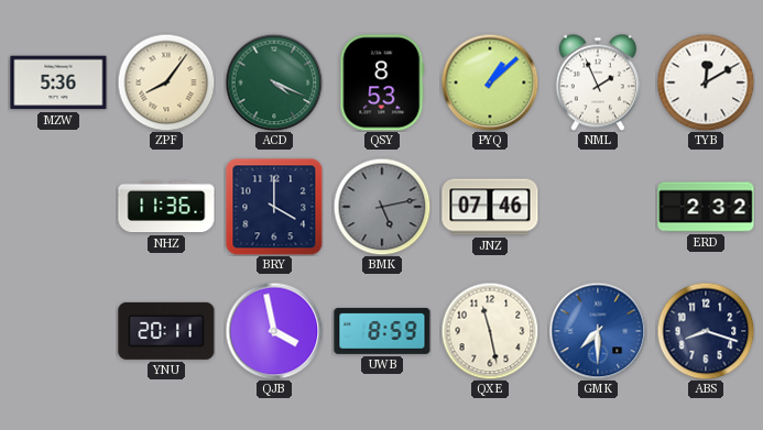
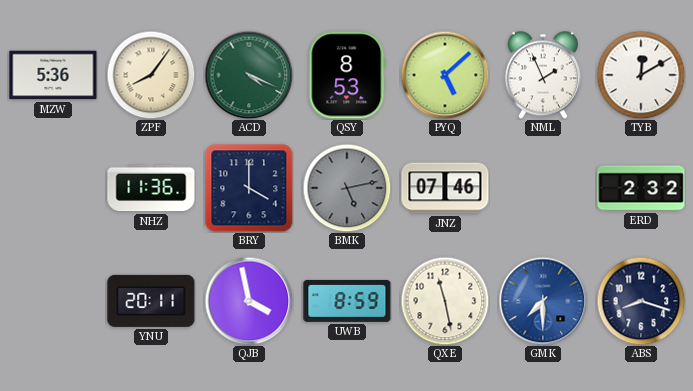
PYQ: 1:08 -> 5:08
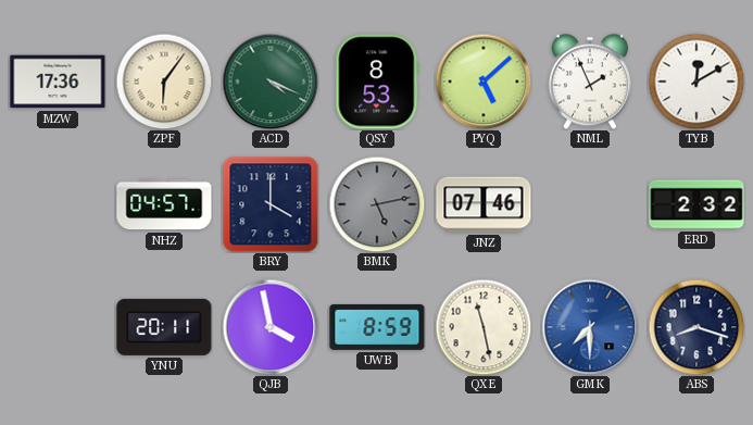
MZW: 5:36 -> 17:36
ZPF: 8:06 -> 6:06
NHZ: 11:36 -> 04:57
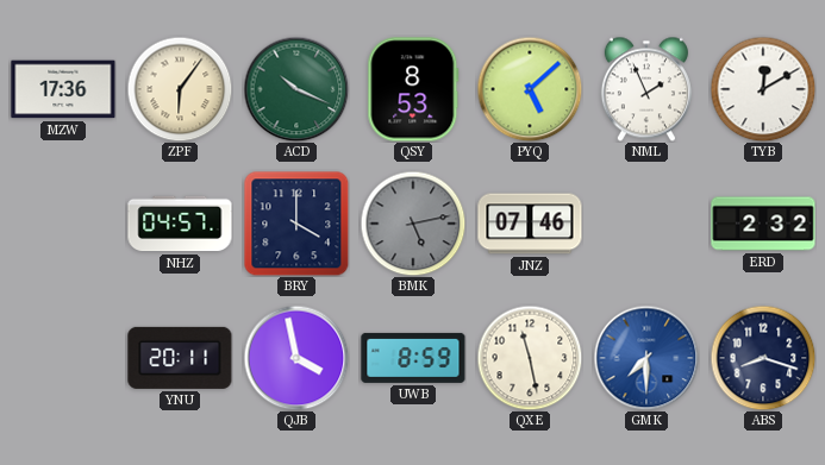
ACD: 4:19 -> 10:19
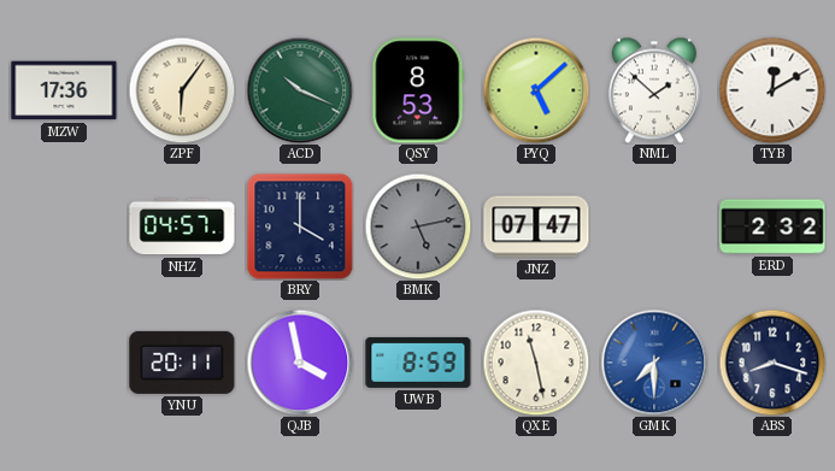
NML: 1:56 -> 1:52
JNZ: 07:46 -> 07:47
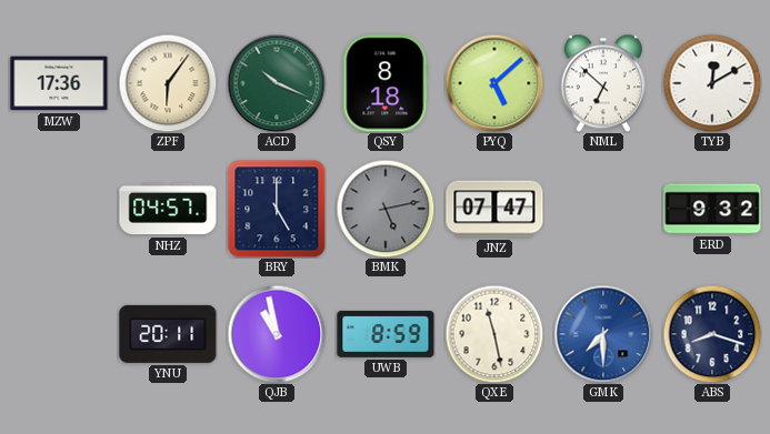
QSY: 8:53 -> 8:18
NML: 1:52 -> 6:52
BRY: 4:00 -> 5:00
ERD: 2:32 -> 9:32
QJB: 3:58 -> 10:58
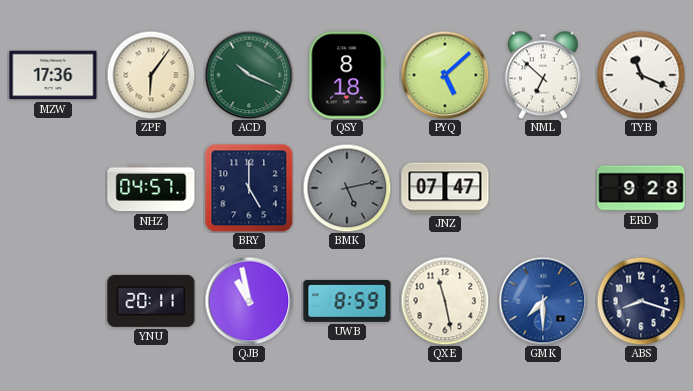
TYB: 12:10 -> 11:19
ERD: 9:32 -> 9:28
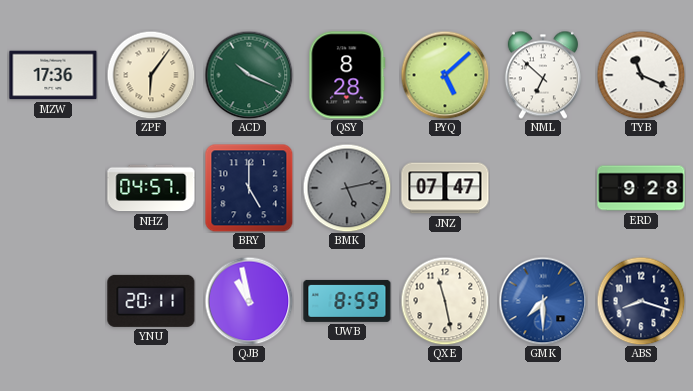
QSY: 8:18 -> 8:28
